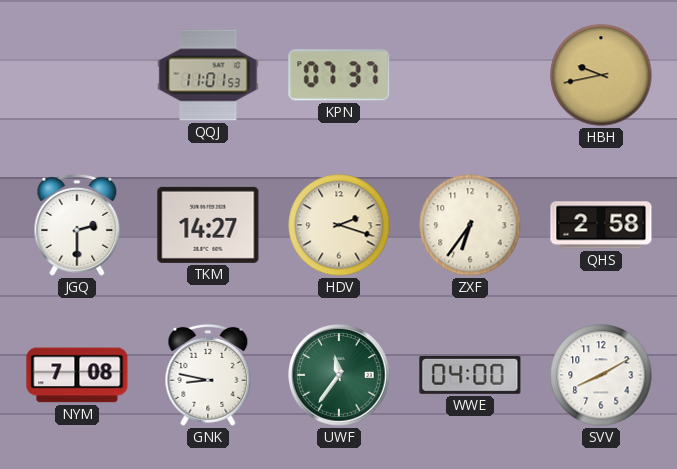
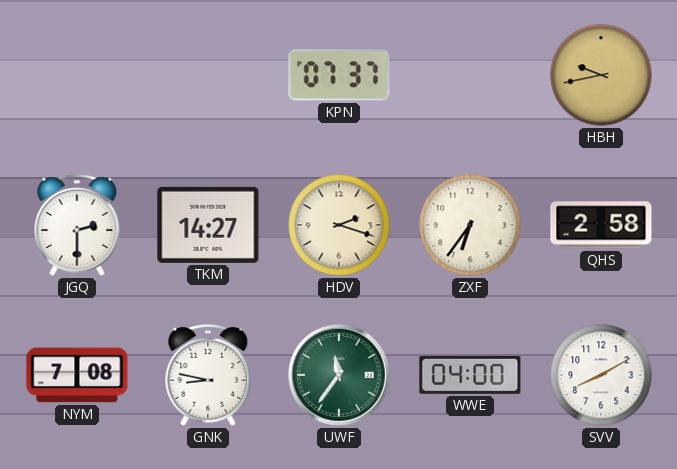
QQJ: 11:01 -> none
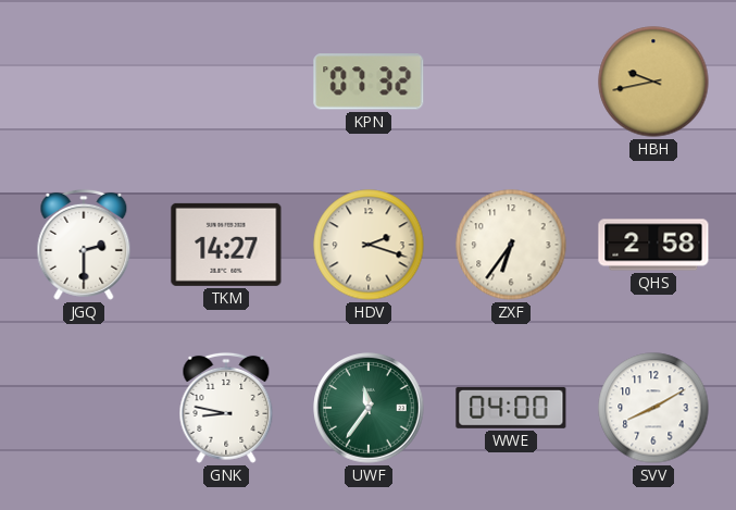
KPN: 07:37 -> 07:32
NYM: 7:08 -> none
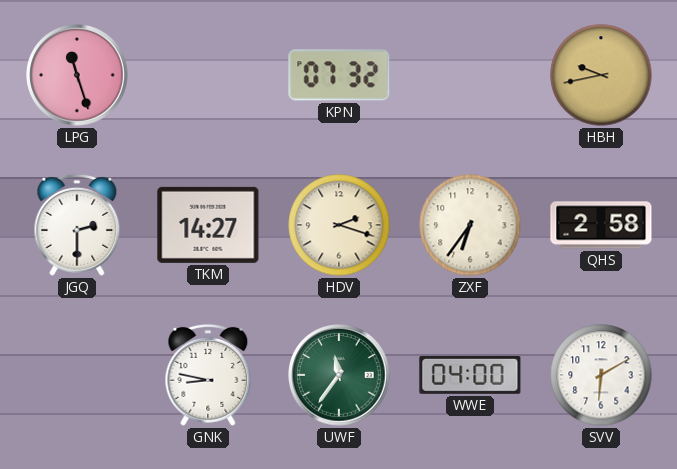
LPG: none -> 11:27
SVV: 8:10 -> 6:10
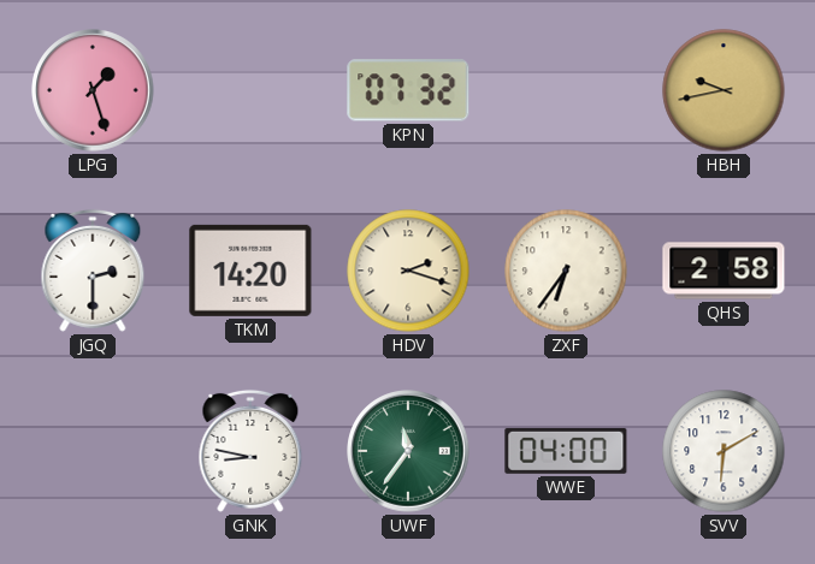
LPG: 11:27 -> 1:27
TKM: 14:27 -> 14:20
